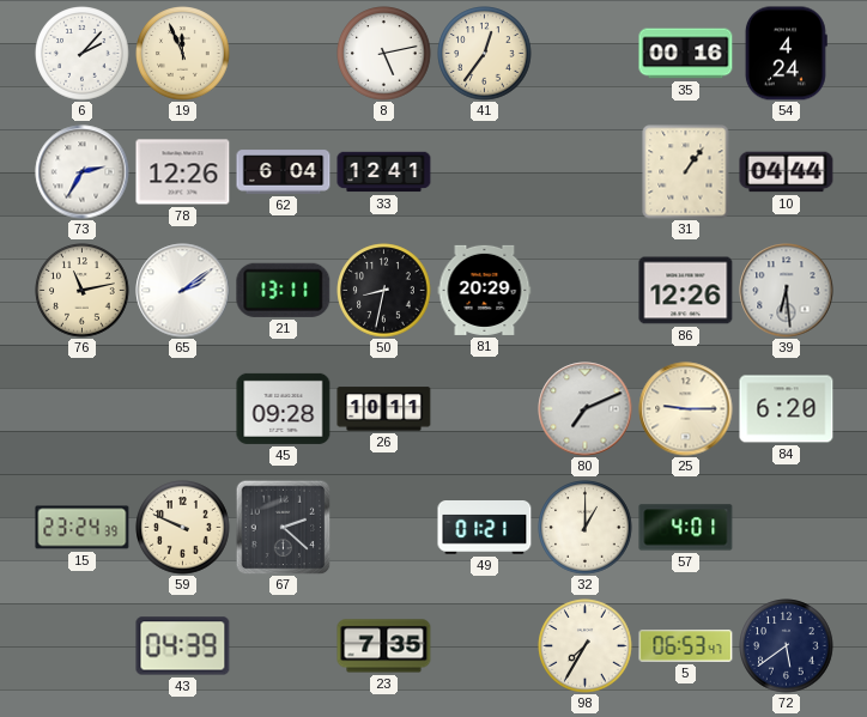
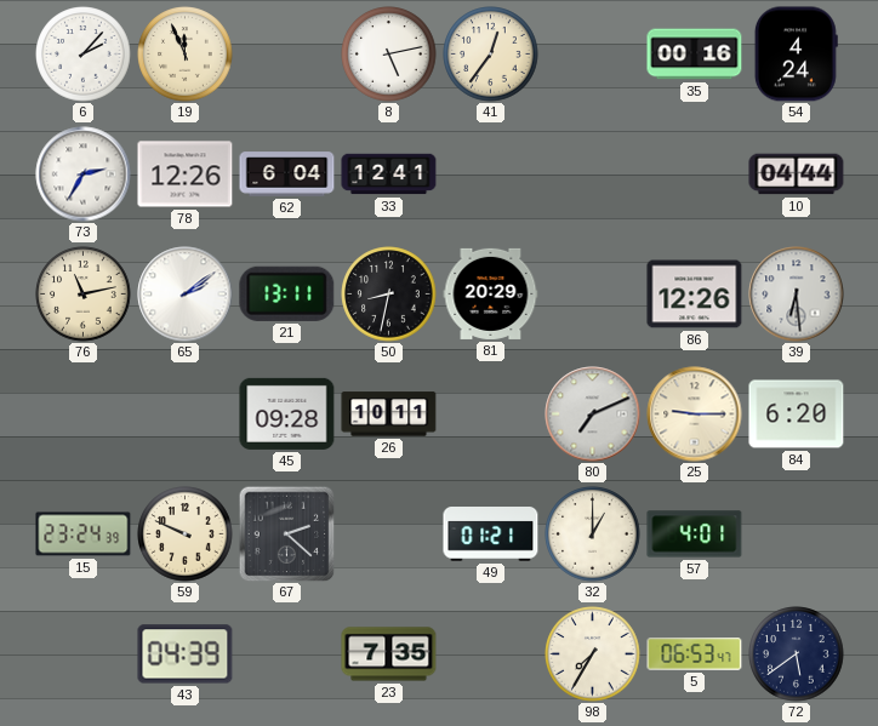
31: 1:06 -> none
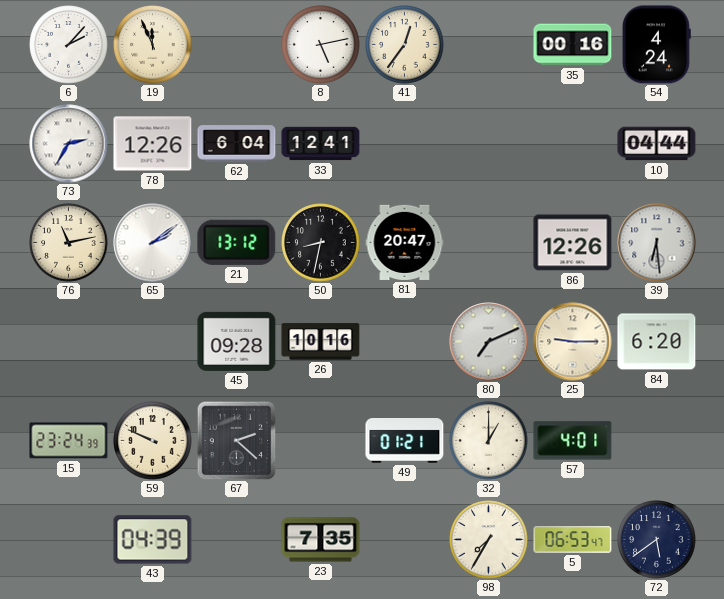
21: 13:11 -> 13:12
81: 20:29 -> 20:47
26: 10:11 -> 10:16
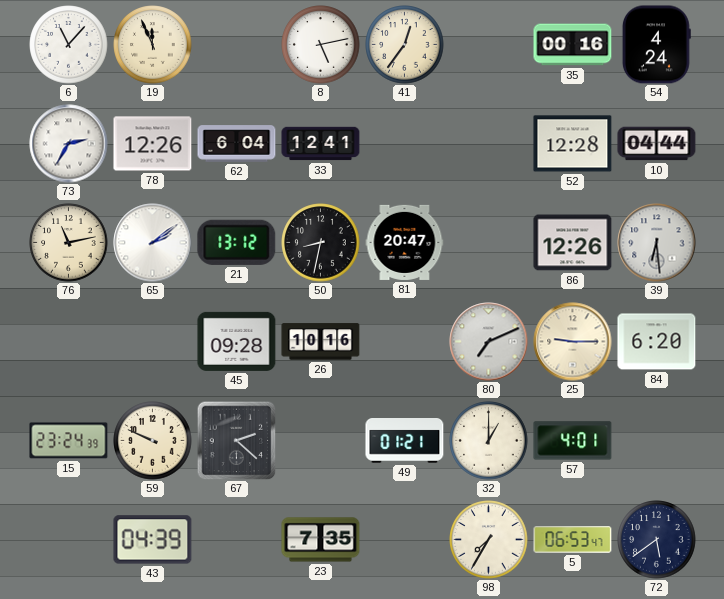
6: 2:07 -> 11:07
52: none -> 12:28
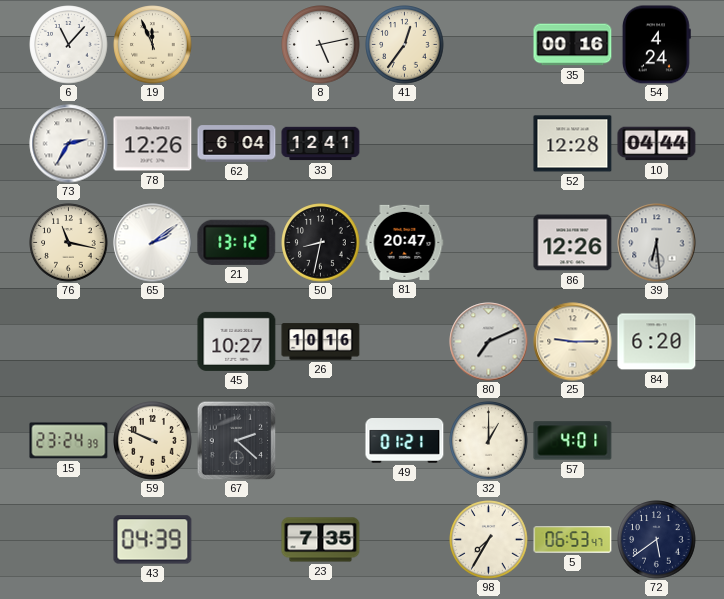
76: 11:13 -> 11:17
45: 09:28 -> 10:27
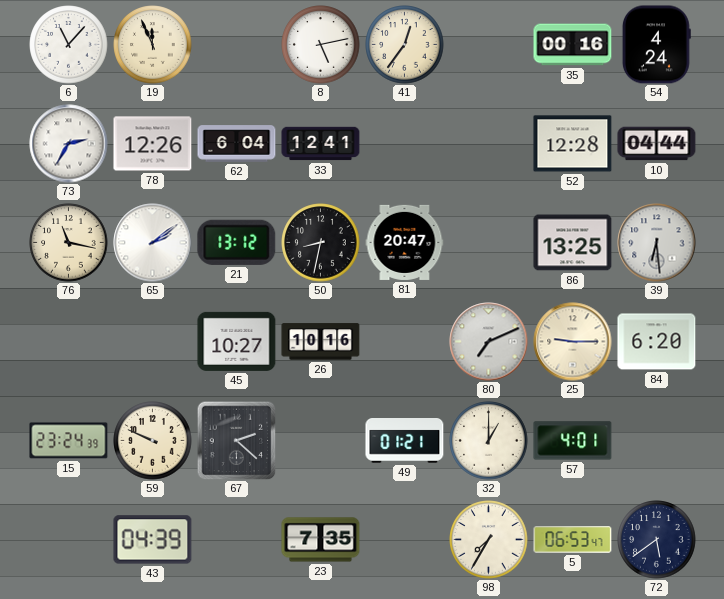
86: 12:26 -> 13:25
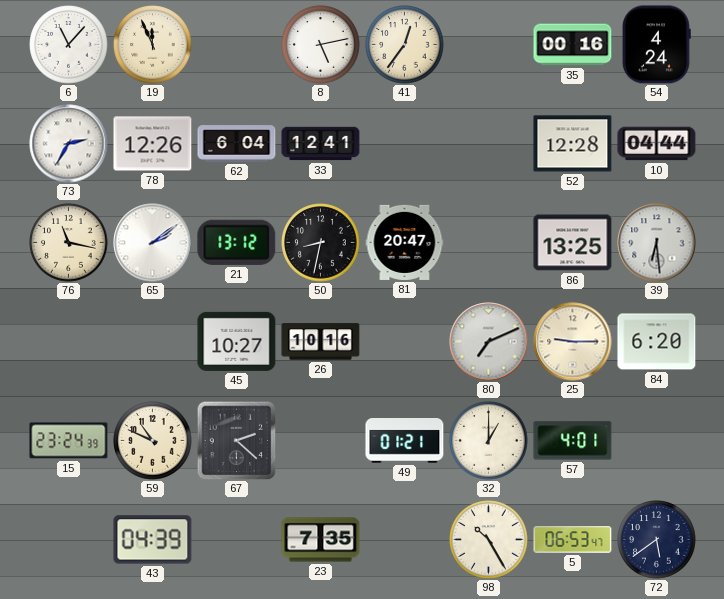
59: 9:49 -> 10:49
98: 7:35 -> 10:25
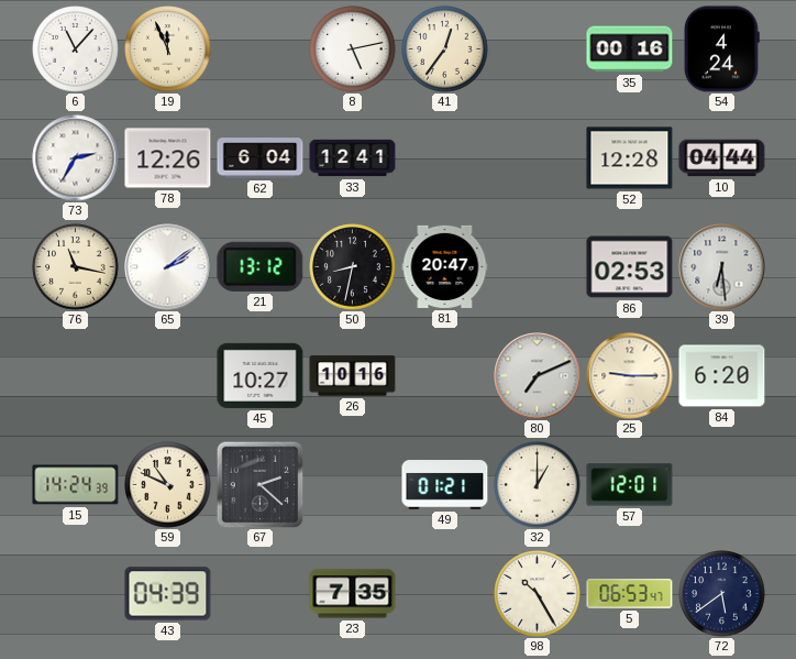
86: 13:25 -> 02:53
15: 23:24 -> 14:24
57: 4:01 -> 12:01
